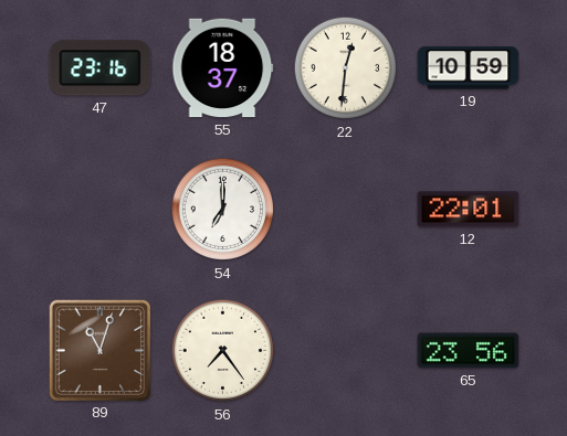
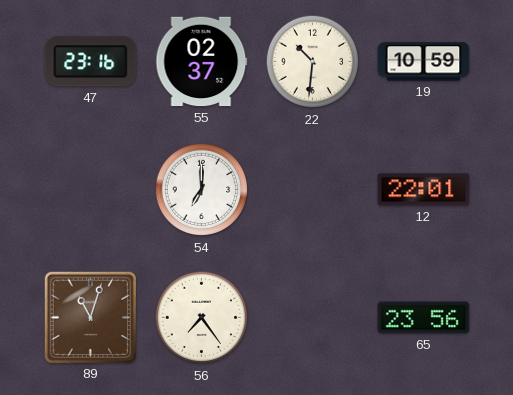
55: 18:37 -> 02:37
22: 12:31 -> 10:31
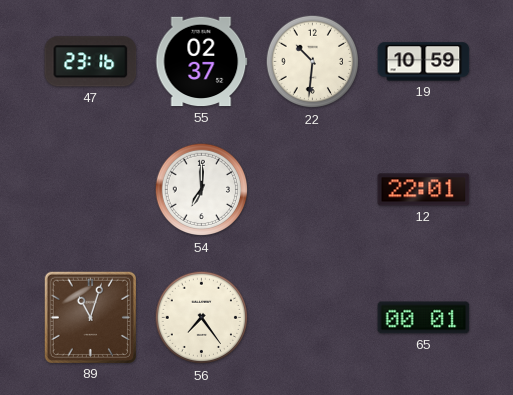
65: 23:56 -> 00:01
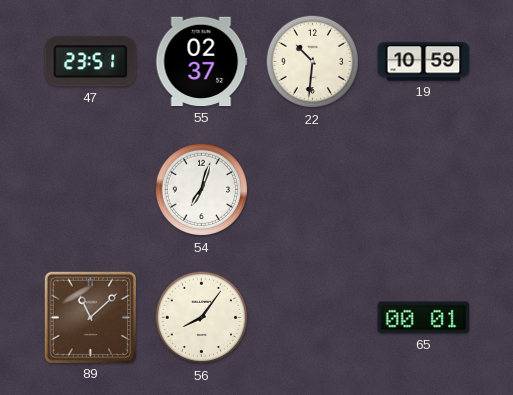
47: 23:16 -> 23:51
54: 7:00 -> 7:03
12: 22:01 -> none
89: 11:03 -> 11:08
56: 7:24 -> 8:06
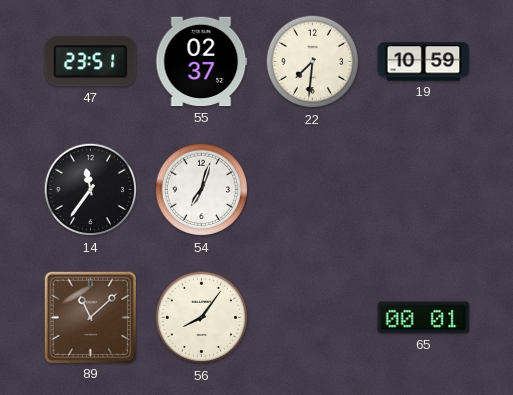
22: 10:31 -> 7:31
14: none -> 11:36
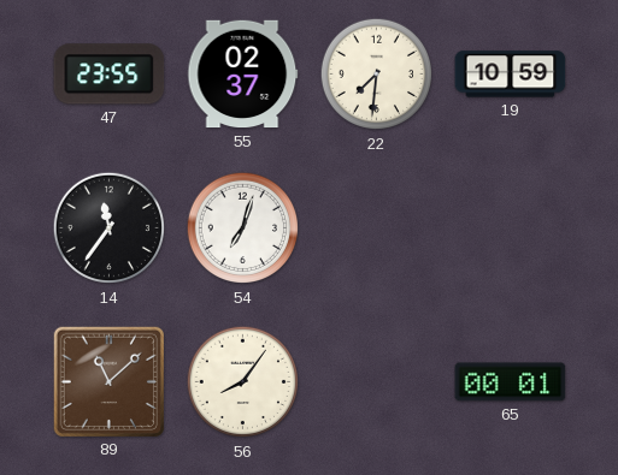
47: 23:51 -> 23:55
